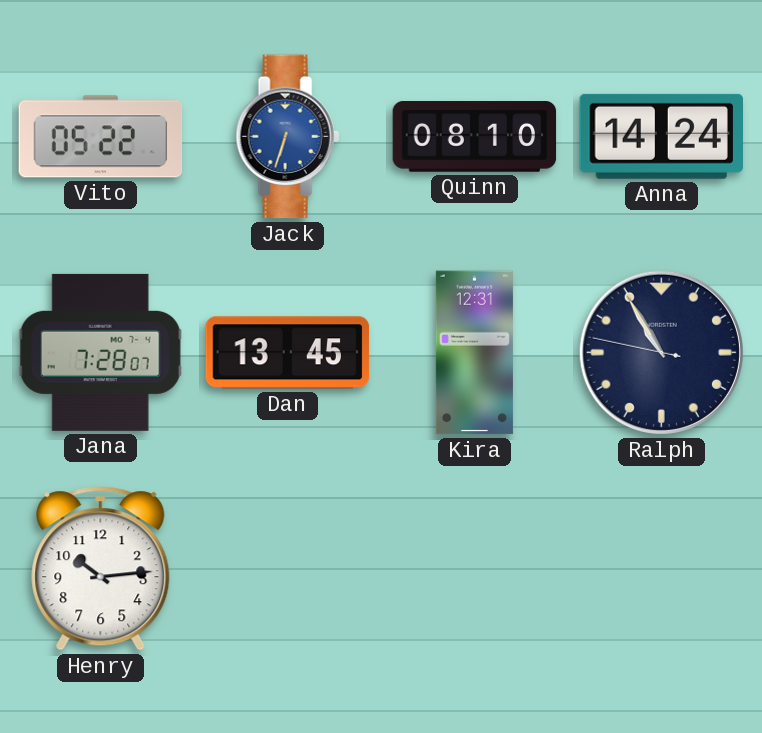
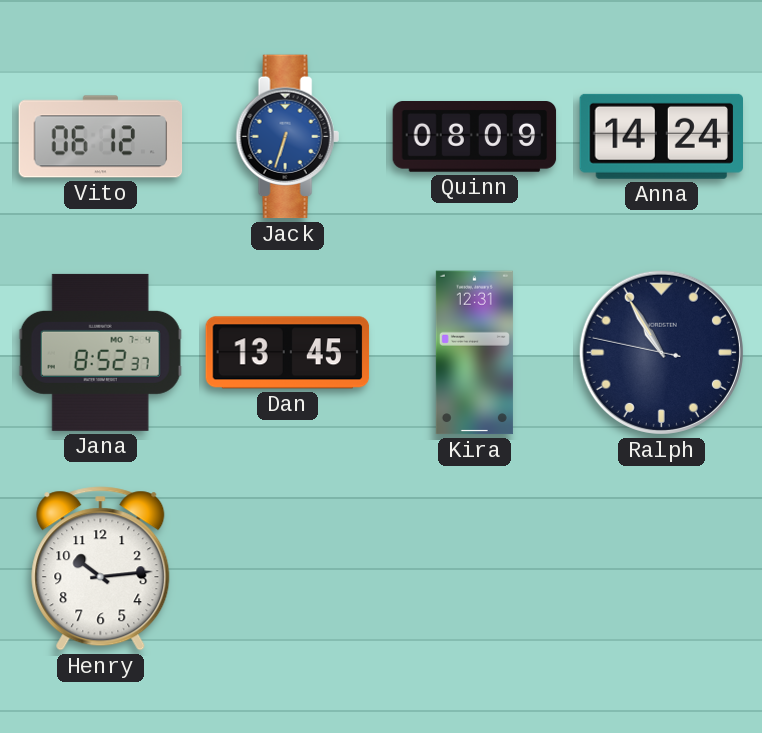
Vito: 05:22 -> 06:12
Quinn: 08:10 -> 08:09
Jana: 7:28 -> 8:52
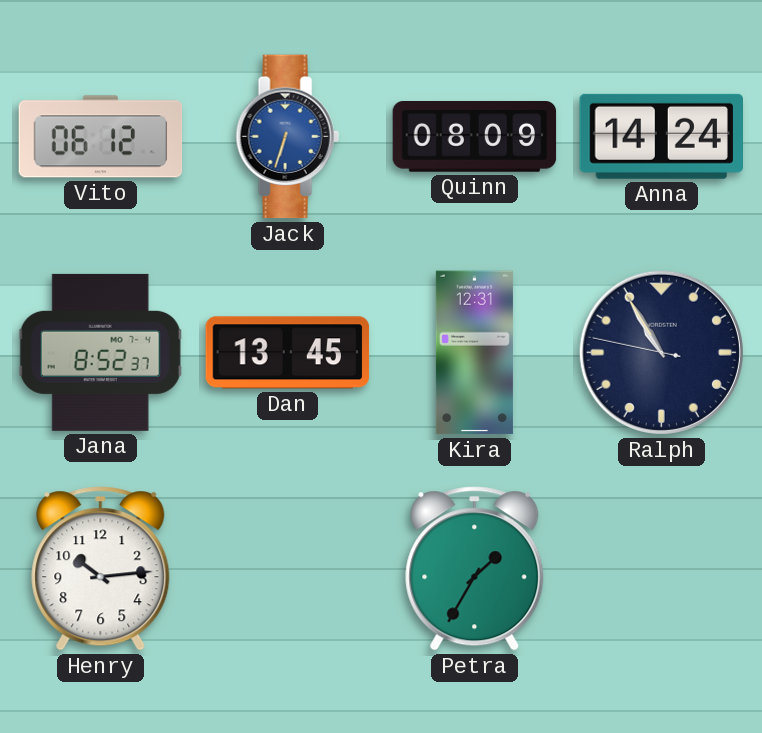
Petra: none -> 1:35
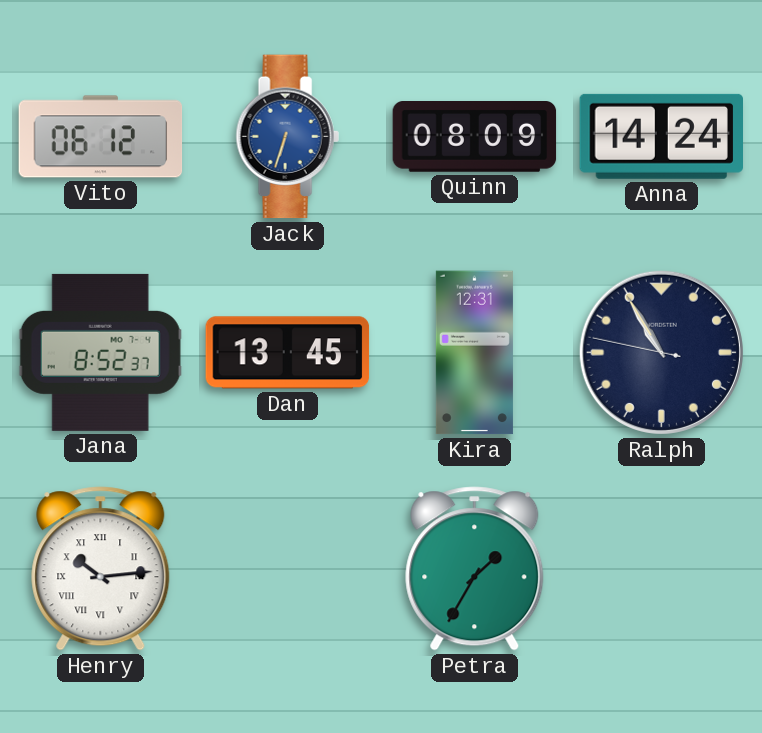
Henry numerals: Arabic -> Roman
